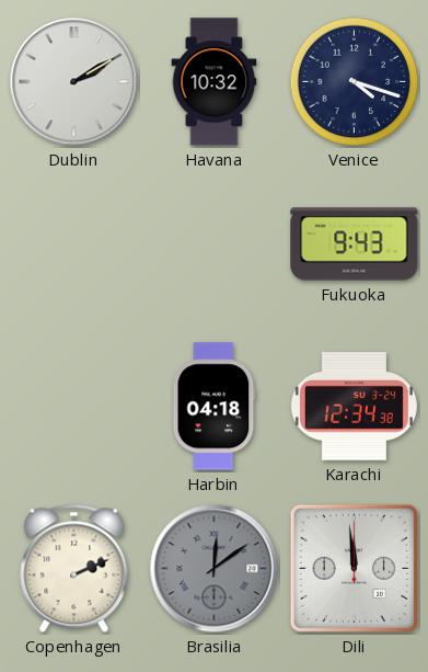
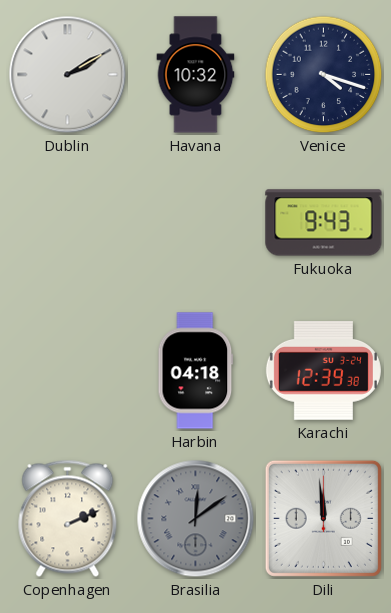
Karachi: 12:34 -> 12:39
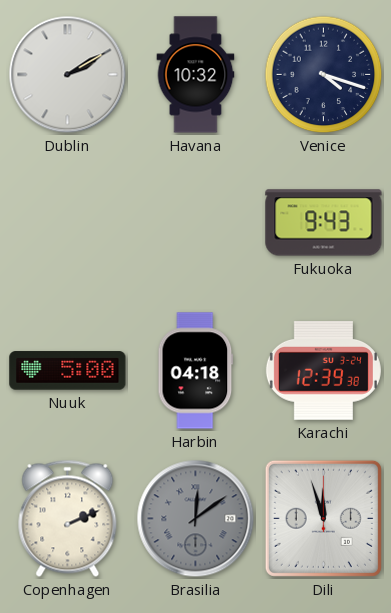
Nuuk: none -> 5:00
Dili: 11:59 -> 11:57
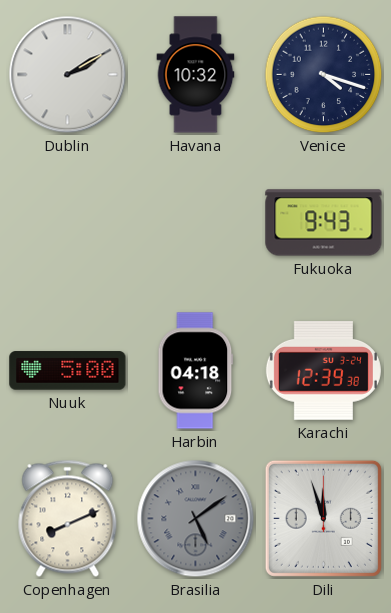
Copenhagen: 2:11 -> 8:11
Brasilia: 12:09 -> 5:09
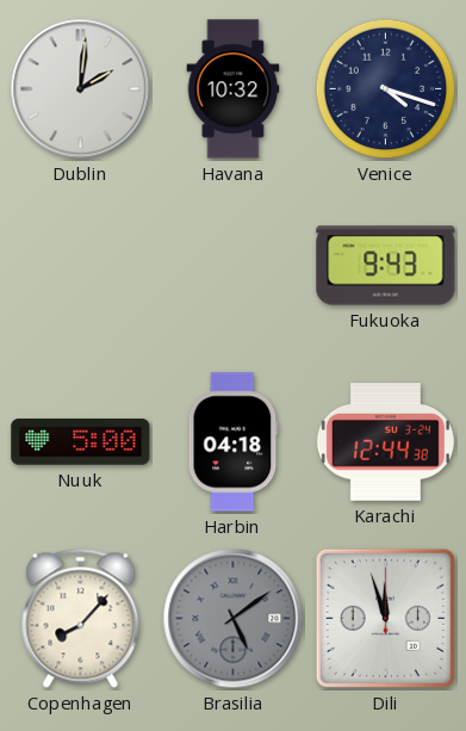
Dublin: 2:10 -> 2:01
Karachi: 12:39 -> 12:44
Copenhagen: 8:11 -> 8:07
